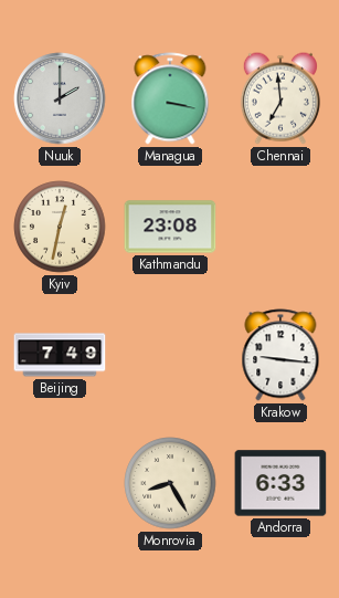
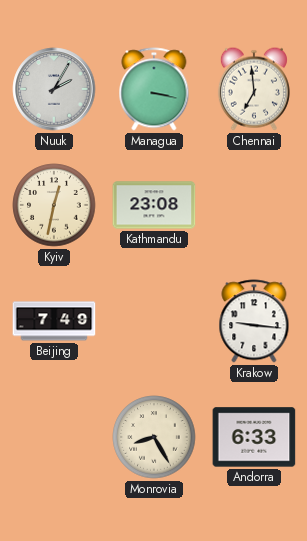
Nuuk: 2:00 -> 2:05
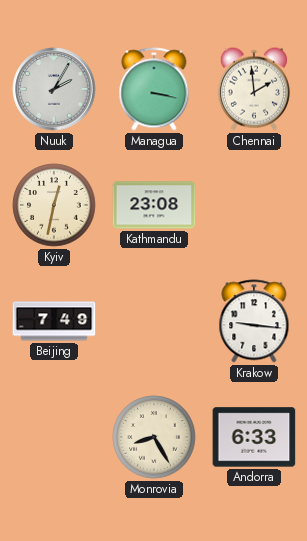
Chennai: 6:59 -> 1:59
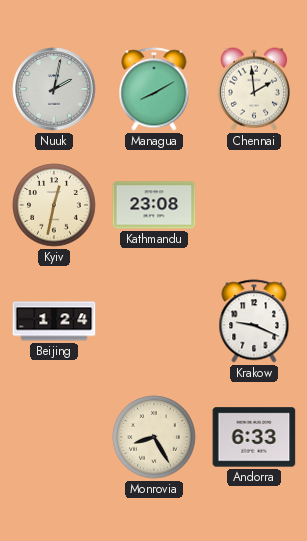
Nuuk: 2:05 -> 2:02
Managua: 3:17 -> 8:10
Beijing: 7:49 -> 1:24
Krakow: 9:16 -> 9:19
